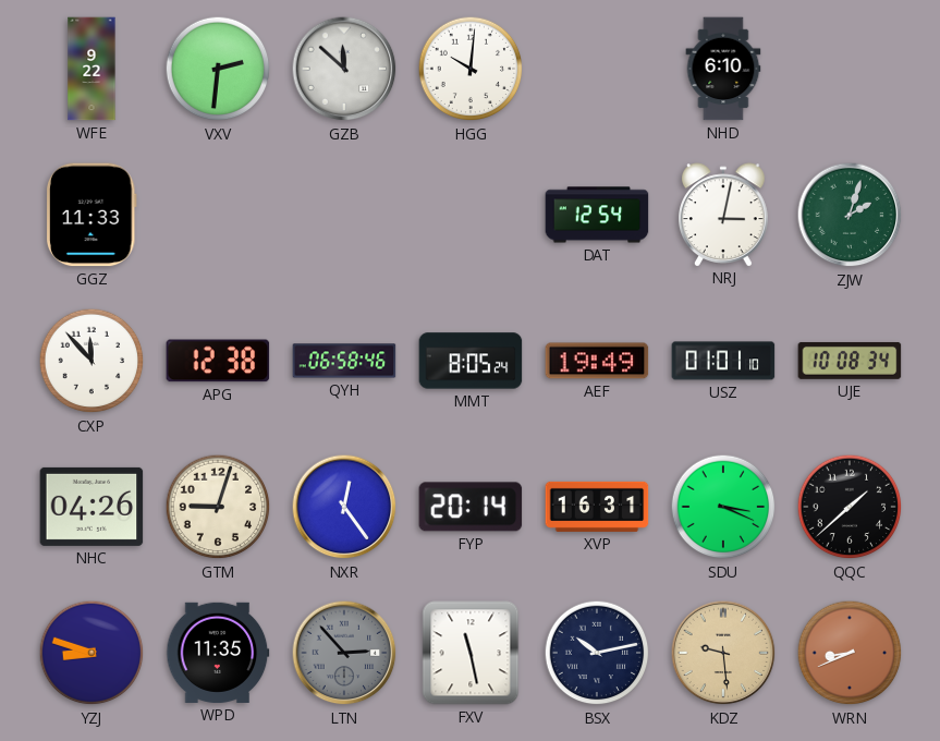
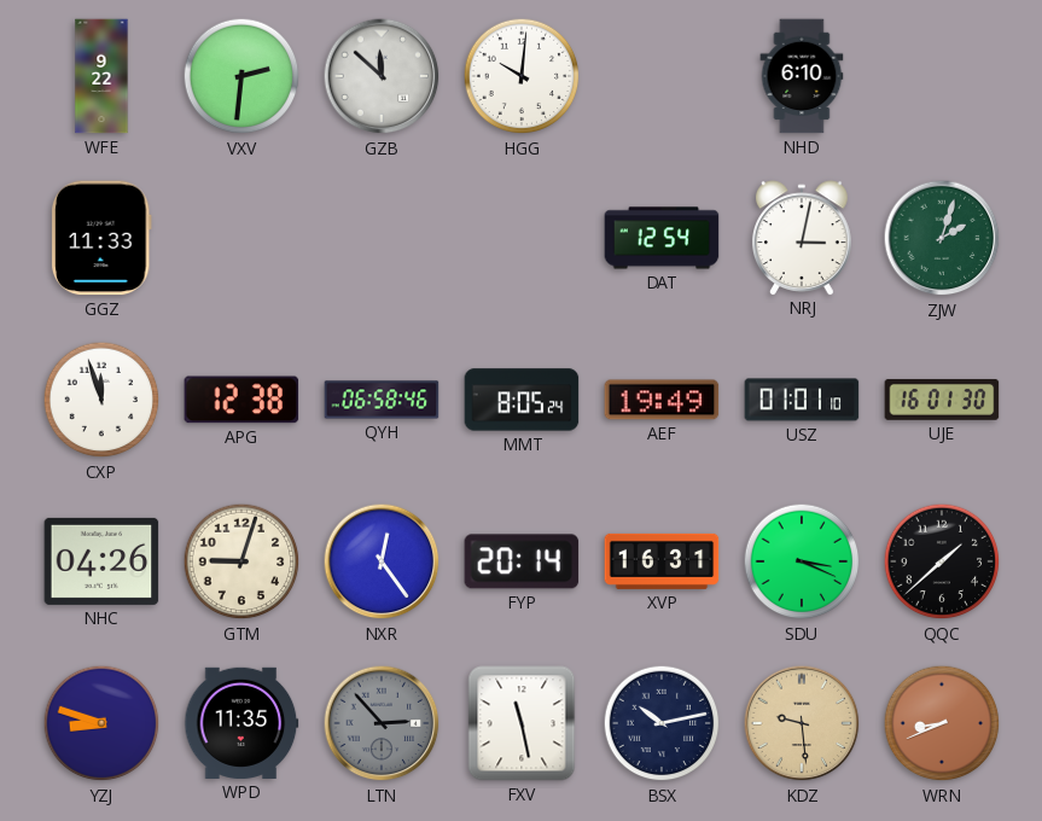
CXP: 11:53 -> 11:57
UJE: 10:08 -> 16:01
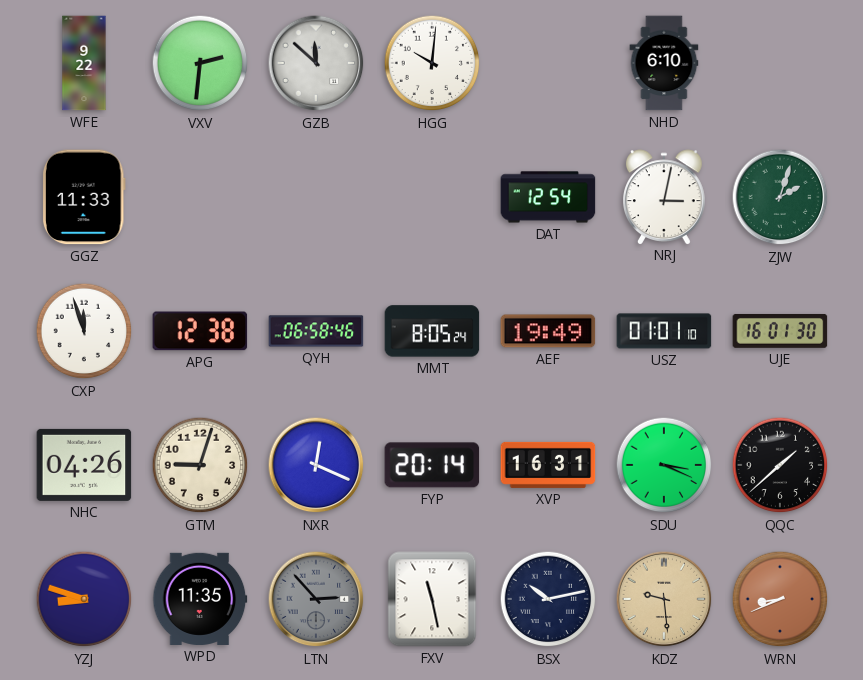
NXR: 12:24 -> 12:19
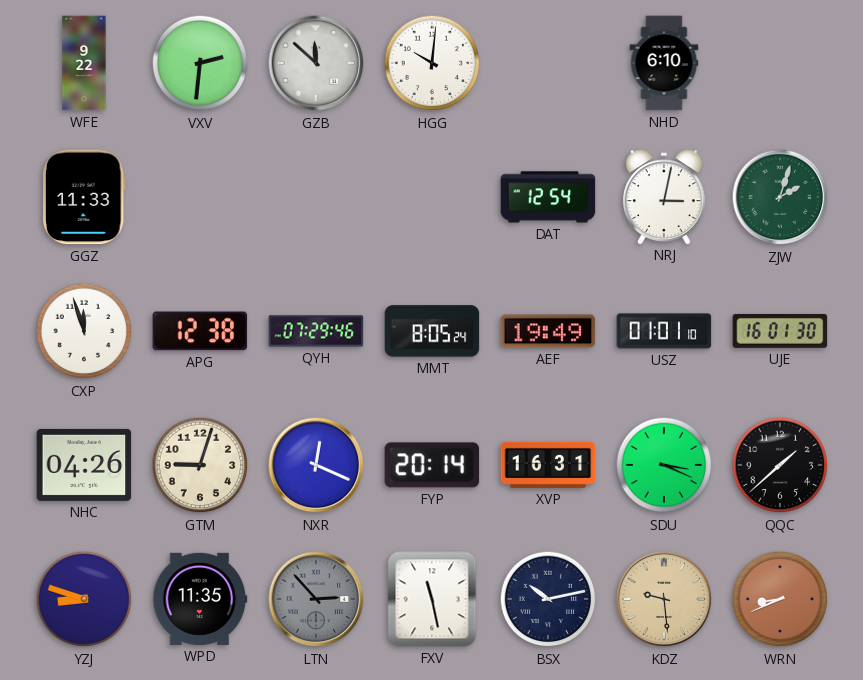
QYH: 06:58 -> 07:29
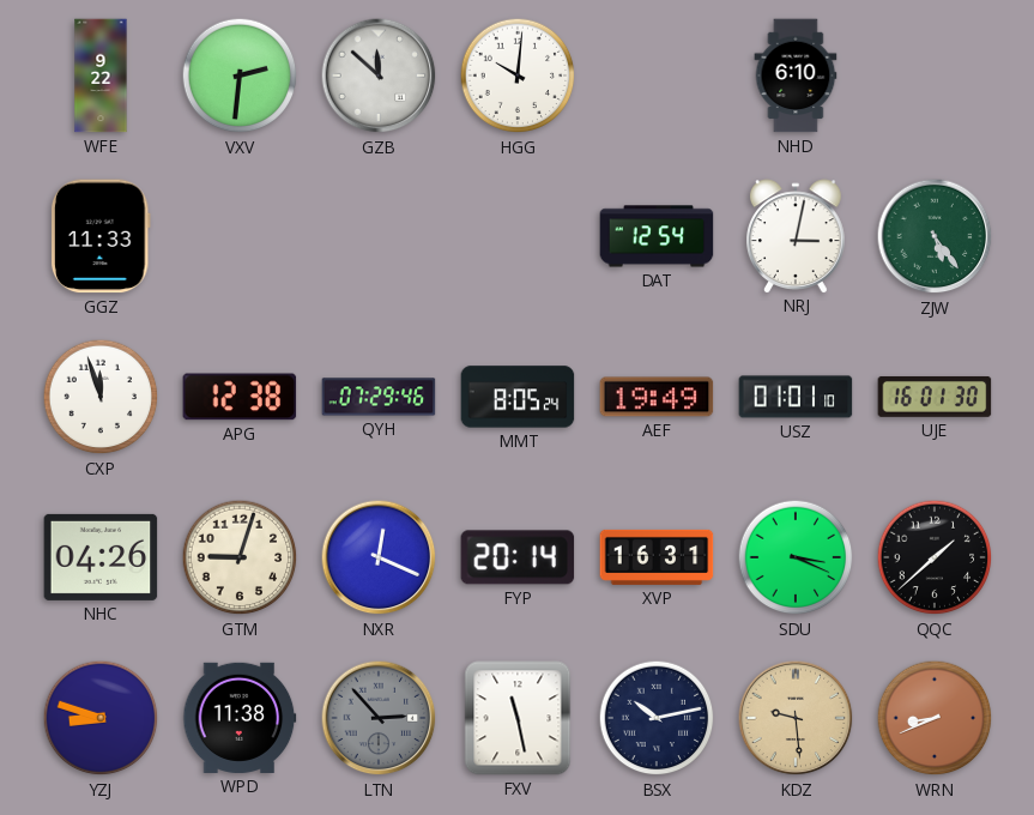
ZJW: 2:03 -> 5:24
WPD: 11:35 -> 11:38
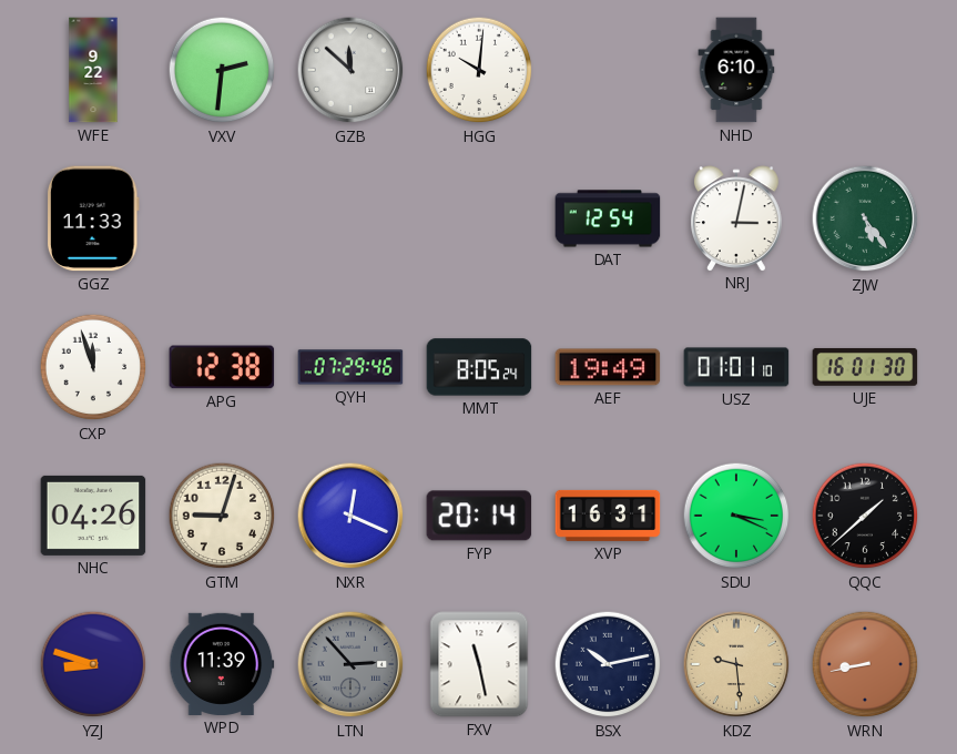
WPD: 11:38 -> 11:39
WRN: 8:41 -> 8:43
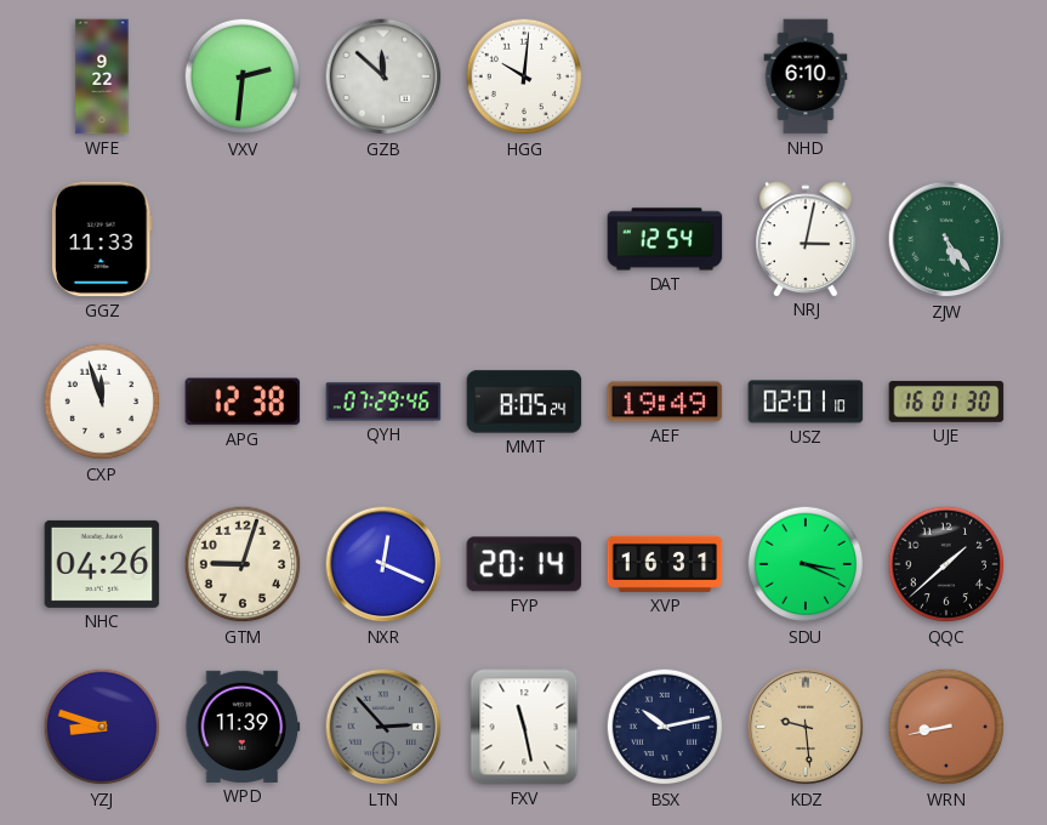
USZ: 01:01 -> 02:01
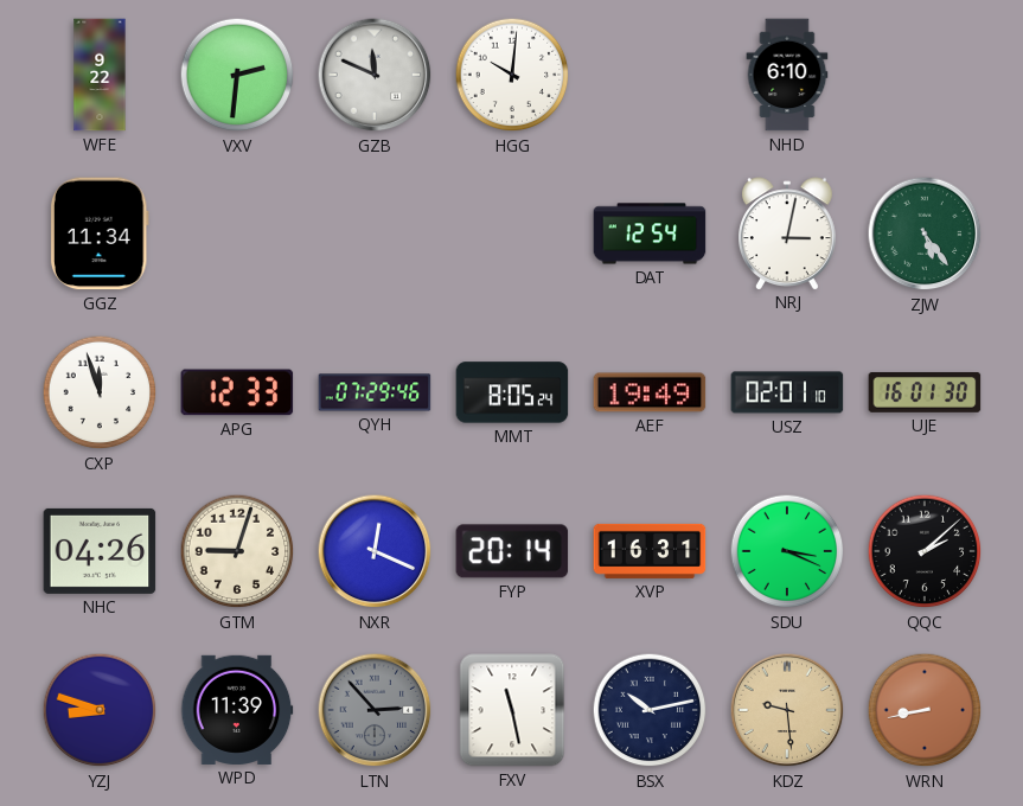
GZB: 11:52 -> 11:49
GGZ: 11:33 -> 11:34
APG: 12:38 -> 12:33
QQC: 1:38 -> 2:08
